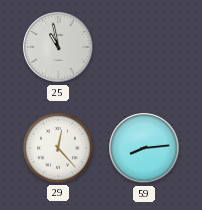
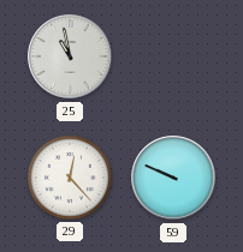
59: 8:14 -> 9:49
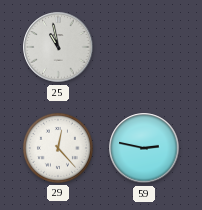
59: 9:49 -> 2:47
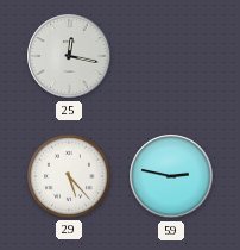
25: 10:58 -> 12:17
29: 12:23 -> 5:23
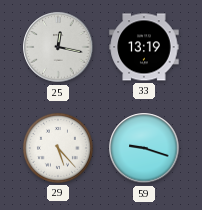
33: none -> 13:19
59: 2:47 -> 9:18
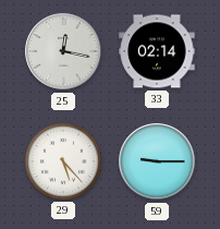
33: 13:19 -> 02:14
59: 9:18 -> 9:15
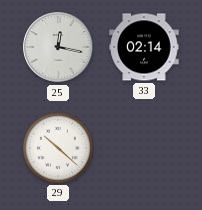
29: 5:23 -> 10:22
59: 9:15 -> none
